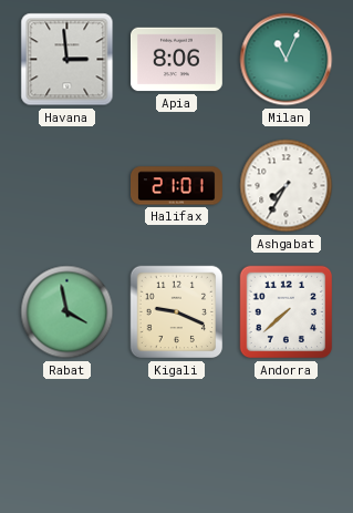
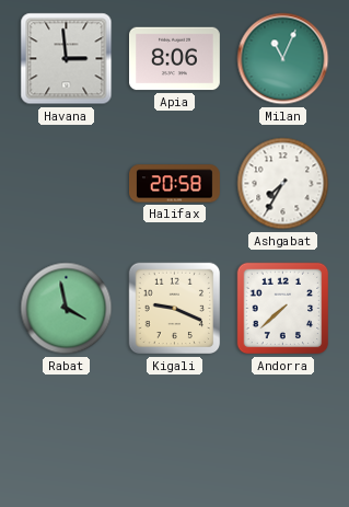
Halifax: 21:01 -> 20:58
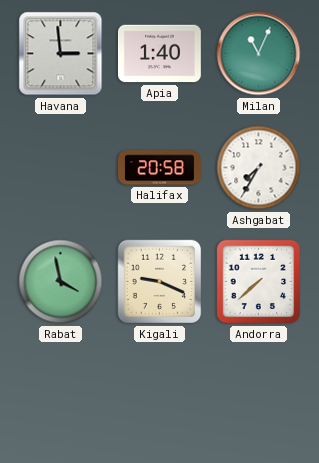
Apia: 8:06 -> 1:40
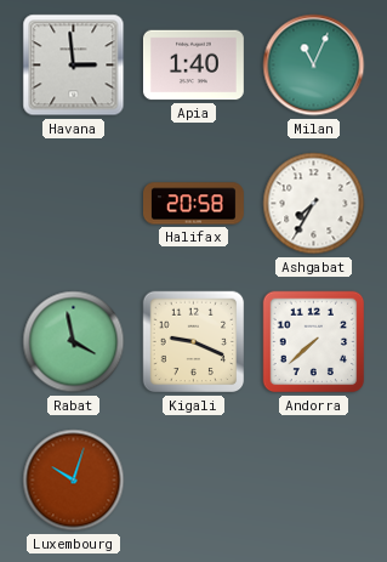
Luxembourg: none -> 10:03
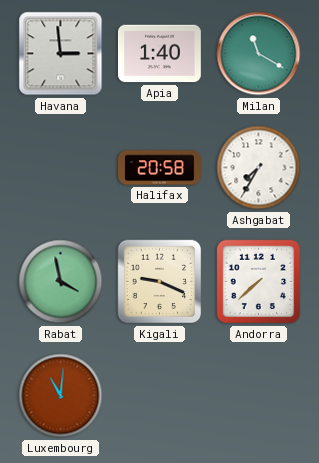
Milan: 11:04 -> 11:20
Luxembourg: 10:03 -> 11:01
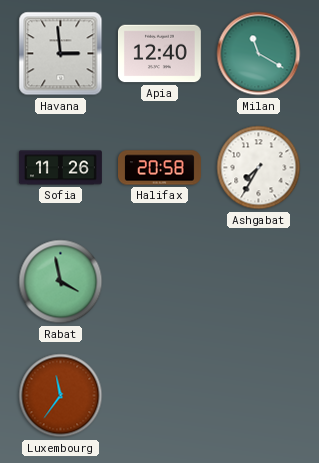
Apia: 1:40 -> 12:40
Sofia: none -> 11:26
Kigali: 9:19 -> none
Andorra: 7:38 -> none
Luxembourg: 11:01 -> 11:36
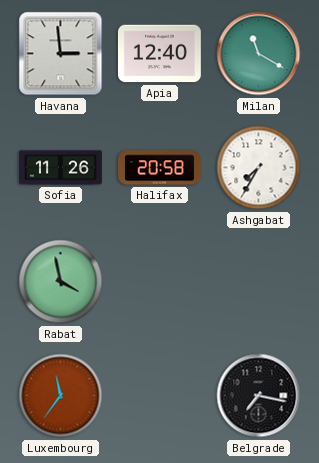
Belgrade: none -> 7:17
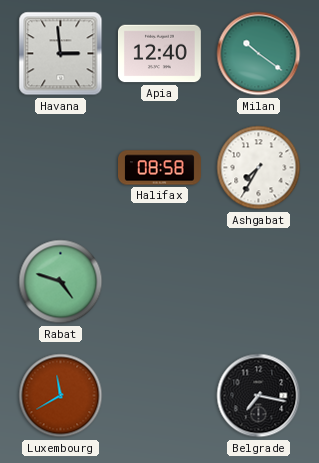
Milan: 11:20 -> 10:21
Sofia: 11:26 -> none
Halifax: 20:58 -> 08:58
Rabat: 3:58 -> 4:48
Luxembourg: 11:36 -> 11:40
